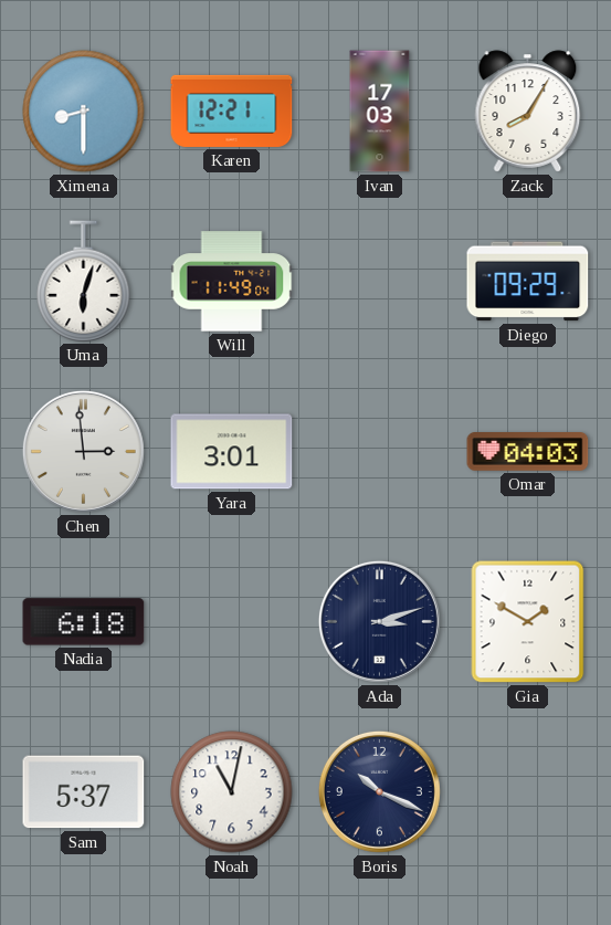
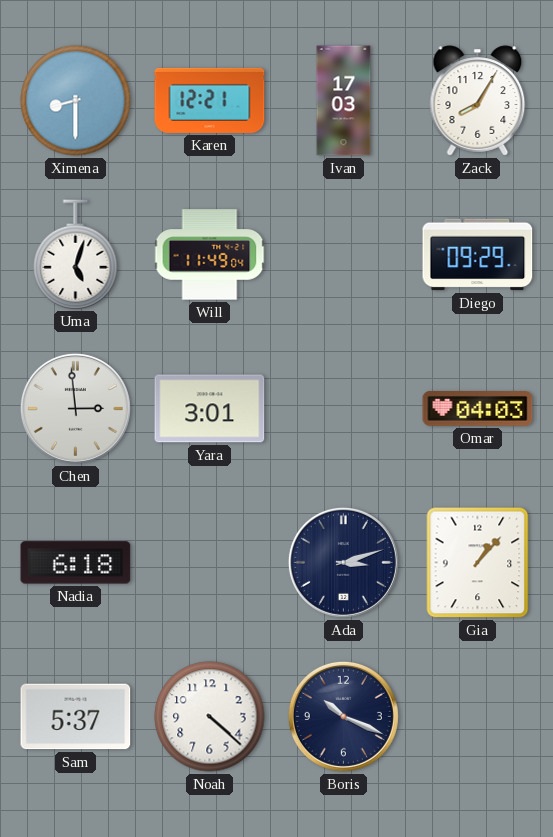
Uma: 6:03 -> 5:03
Gia: 1:50 -> 1:07
Noah: 11:02 -> 4:22
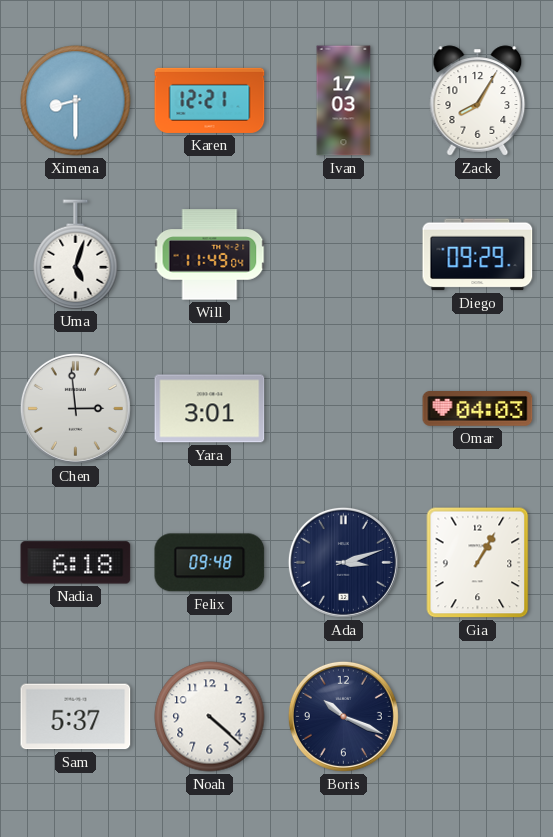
Felix: none -> 09:48
Gia: 1:07 -> 1:05
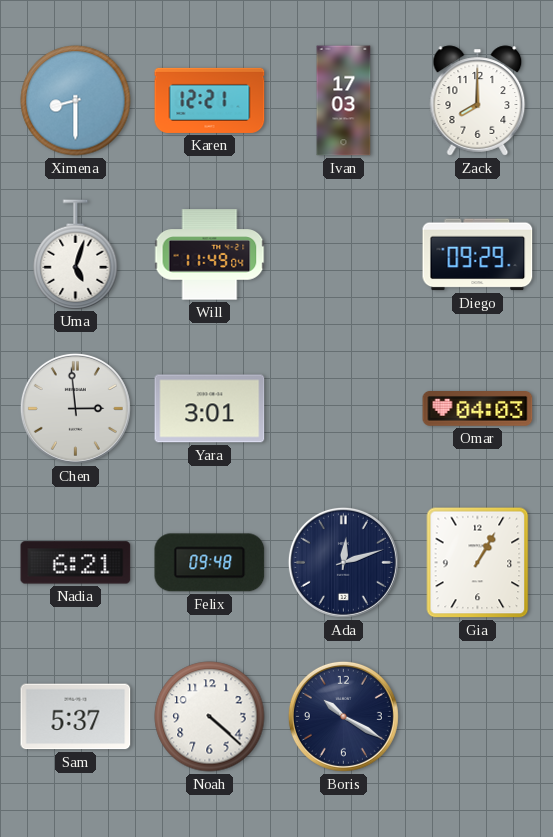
Zack: 8:05 -> 8:00
Nadia: 6:18 -> 6:21
Ada: 3:12 -> 12:12
Boris: 10:19 -> 10:20
